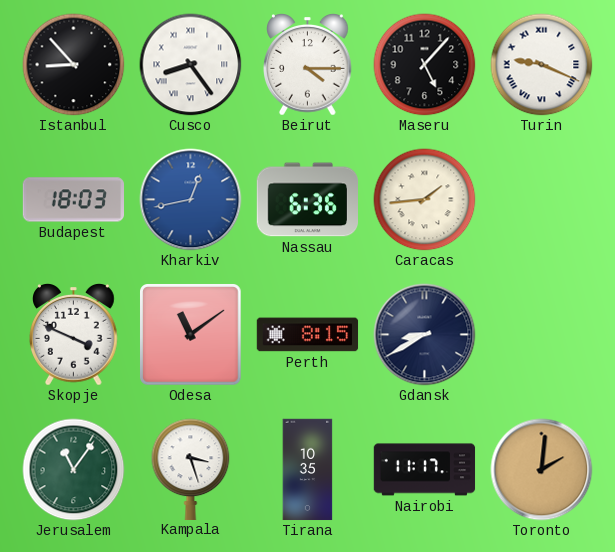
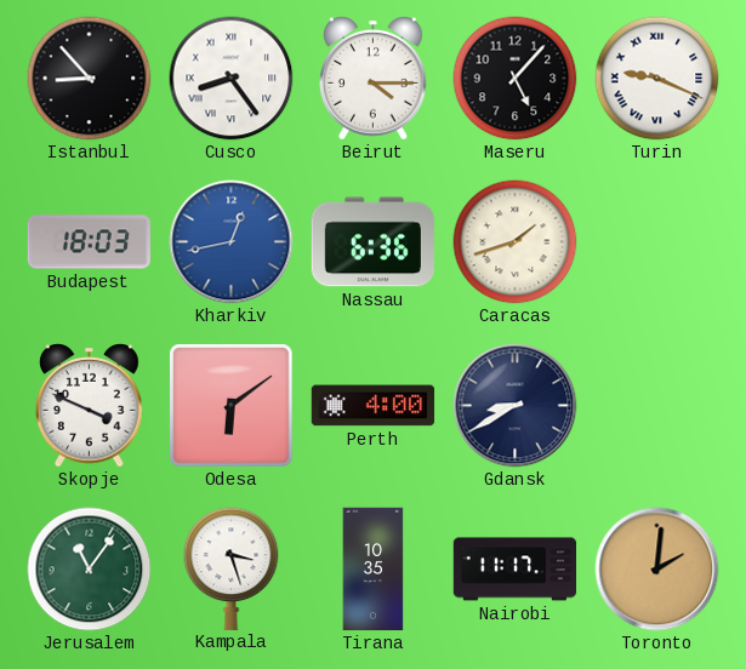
Caracas: 1:44 -> 1:42
Odesa: 11:09 -> 6:09
Perth: 8:15 -> 4:00
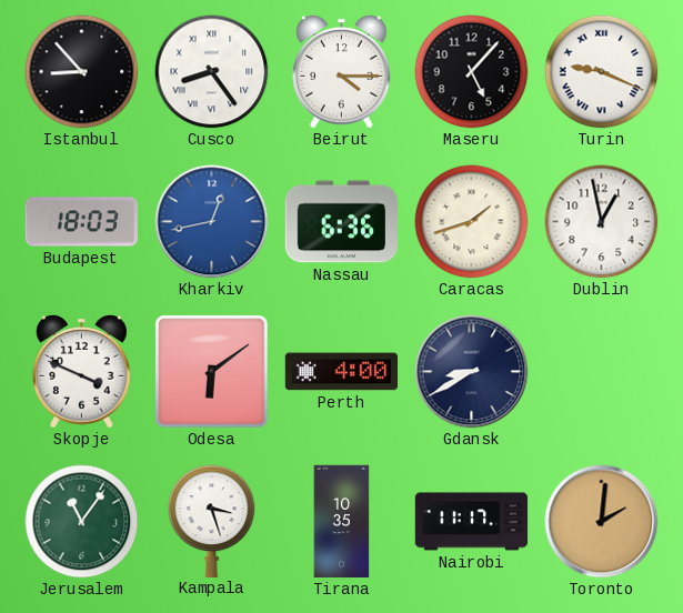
Dublin: none -> 12:58
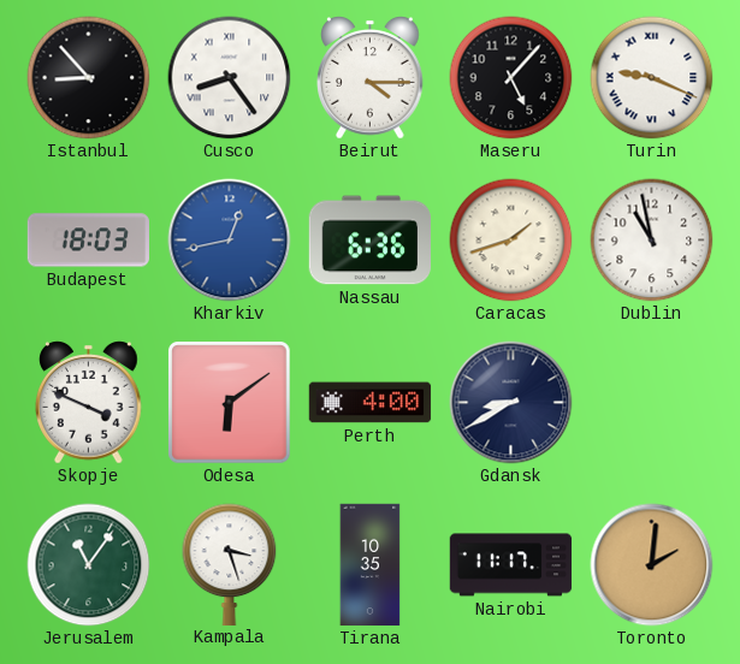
Dublin: 12:58 -> 10:58
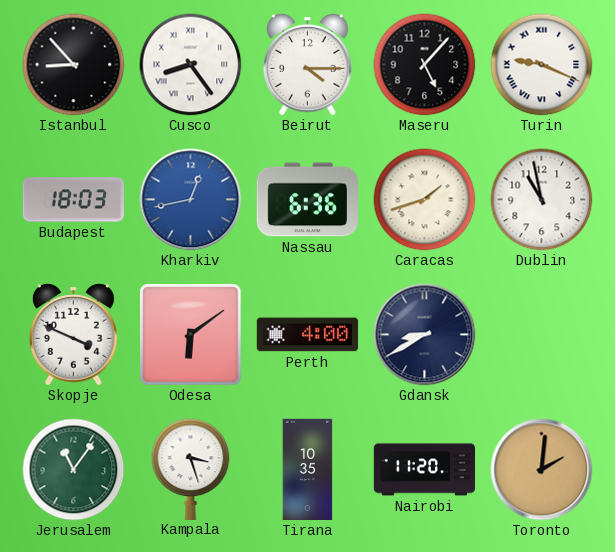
Nairobi: 11:17 -> 11:20
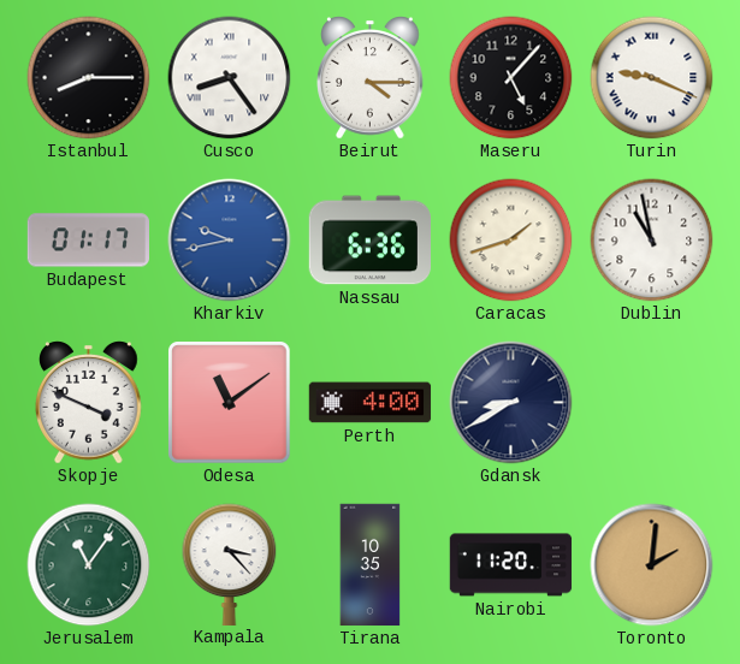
Istanbul: 8:53 -> 8:15
Budapest: 18:03 -> 01:17
Kharkiv: 12:43 -> 9:43
Odesa: 6:09 -> 11:09
Kampala: 3:27 -> 3:23
